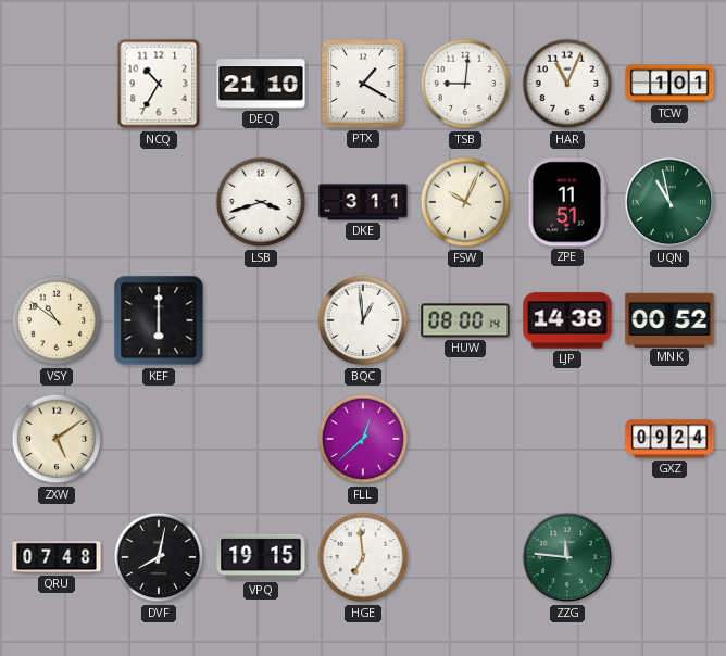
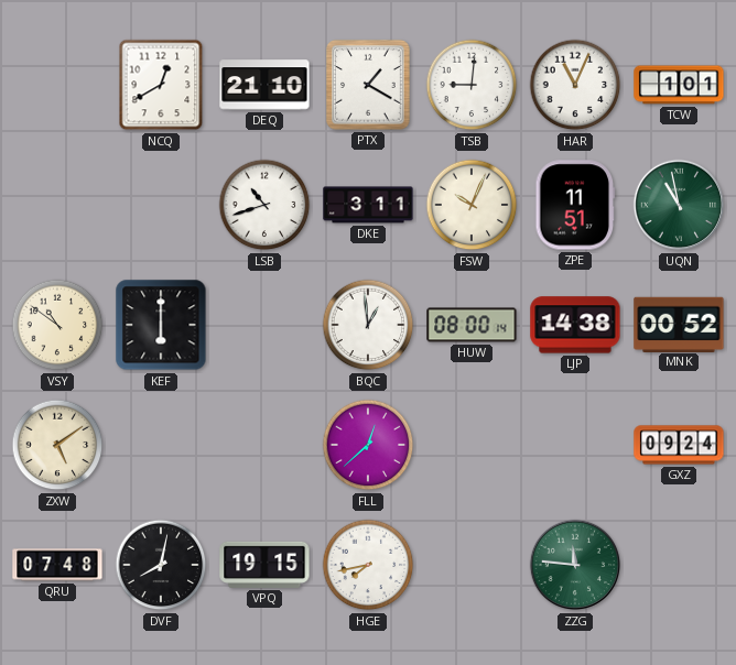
NCQ: 10:35 -> 12:40
LSB: 3:42 -> 10:42
HGE: 6:59 -> 7:43
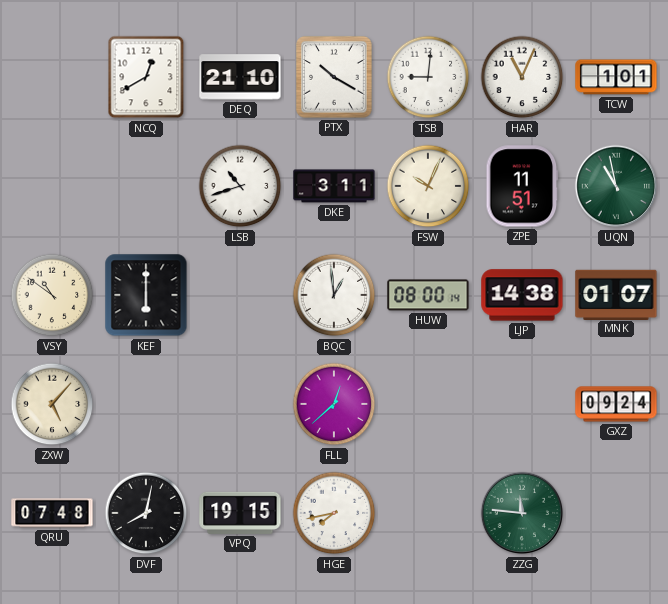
PTX: 1:20 -> 10:20
MNK: 00:52 -> 01:07
ZXW: 5:09 -> 5:07
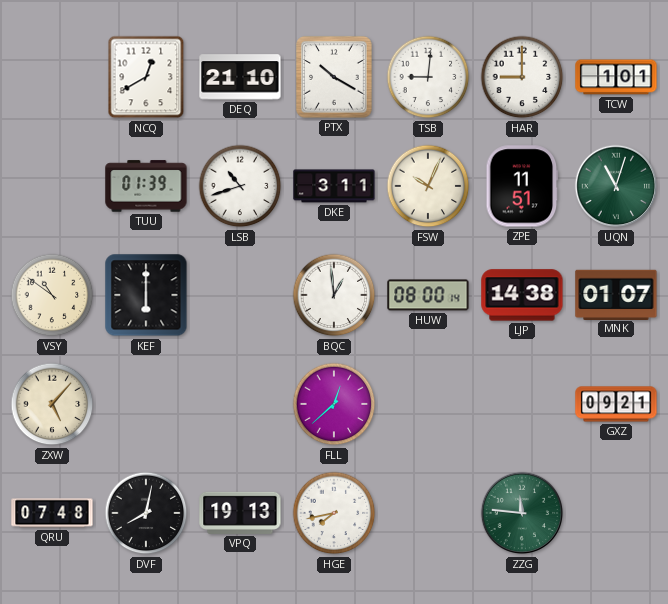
HAR: 11:04 -> 9:00
TUU: none -> 01:39
UQN: 10:58 -> 11:03
GXZ: 09:24 -> 09:21
VPQ: 19:15 -> 19:13
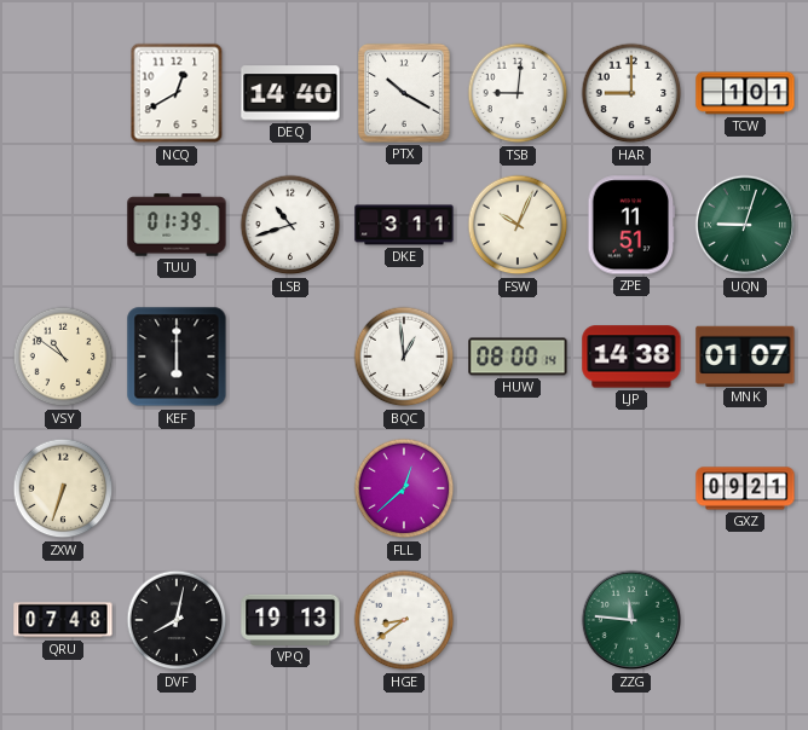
DEQ: 21:10 -> 14:40
UQN: 11:03 -> 9:03
ZXW: 5:07 -> 6:33
HGE: 7:43 -> 8:39
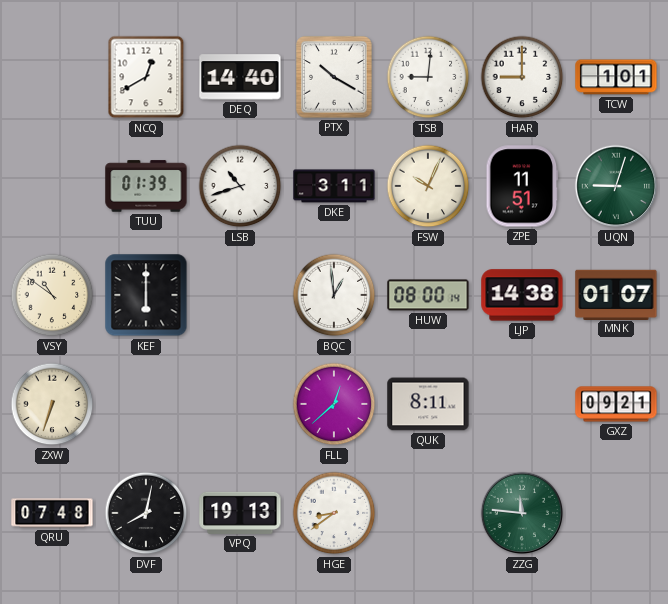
QUK: none -> 8:11
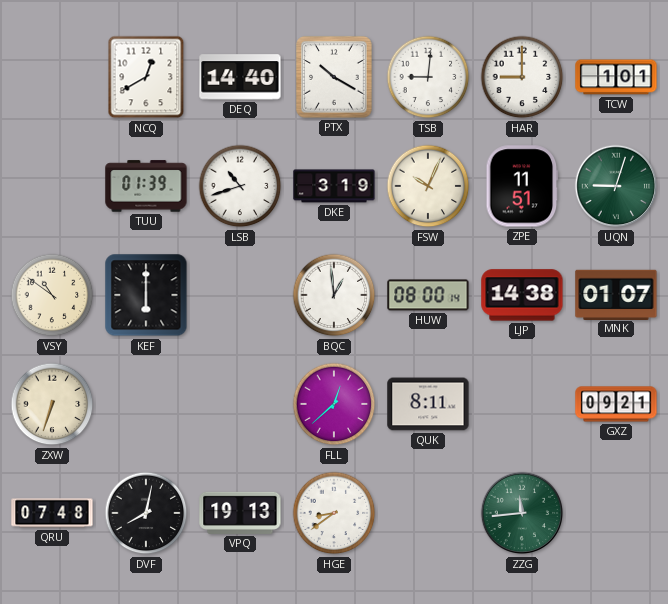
DKE: 3:11 -> 3:19
ZZG: 11:46 -> 11:44
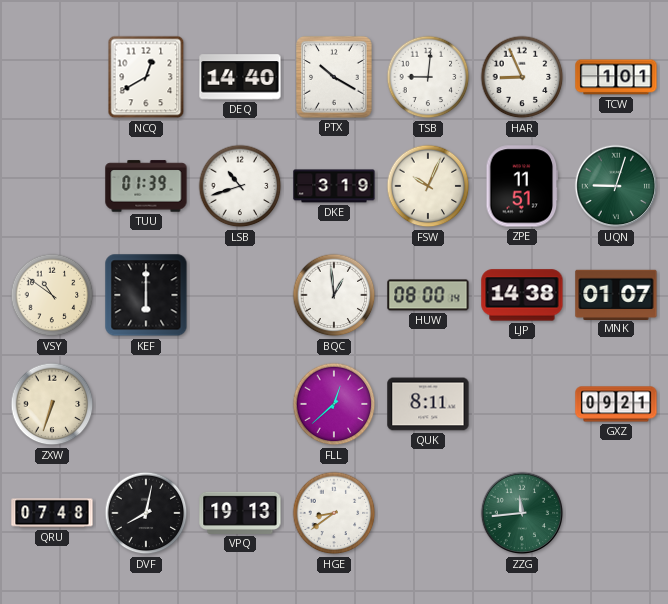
HAR: 9:00 -> 8:56
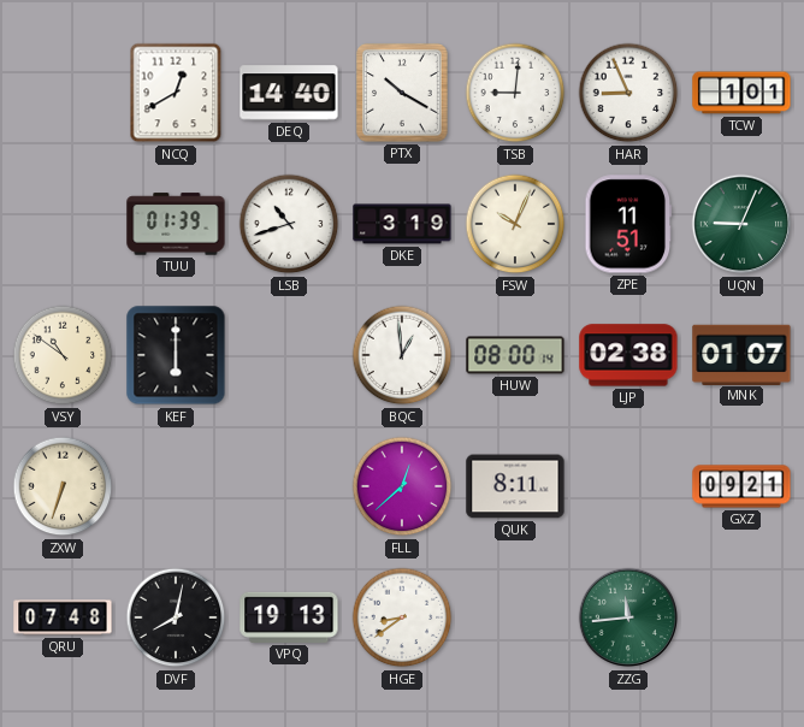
UQN: 9:03 -> 9:04
LJP: 14:38 -> 02:38
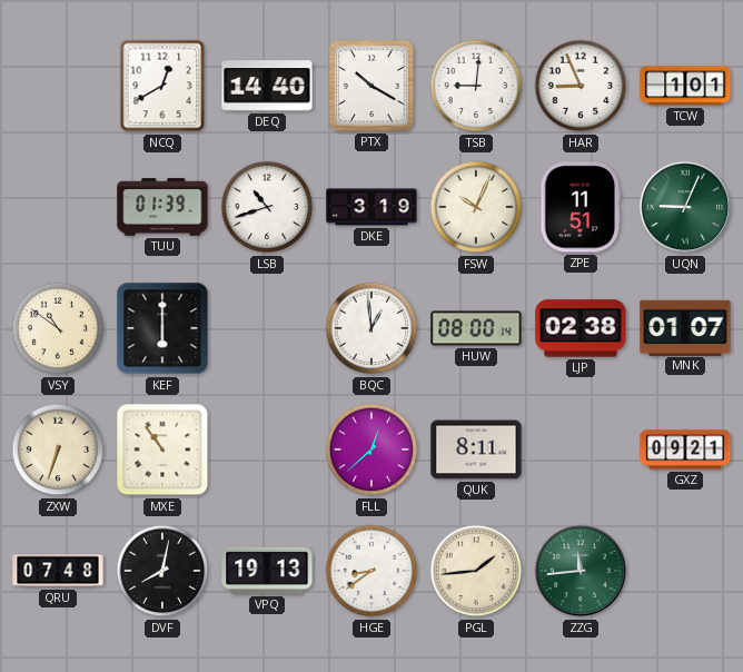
MXE: none -> 10:54
PGL: none -> 1:44
